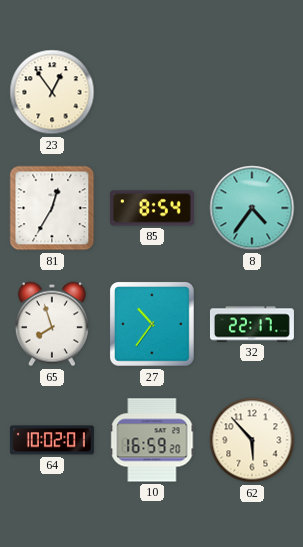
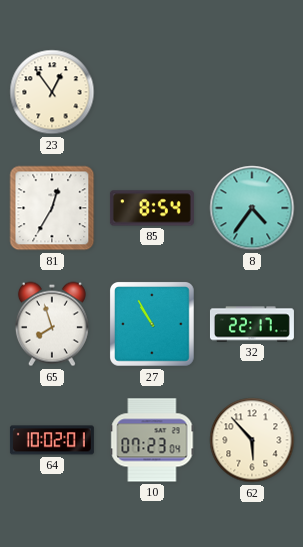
27: 10:36 -> 10:55
10: 16:59 -> 07:23
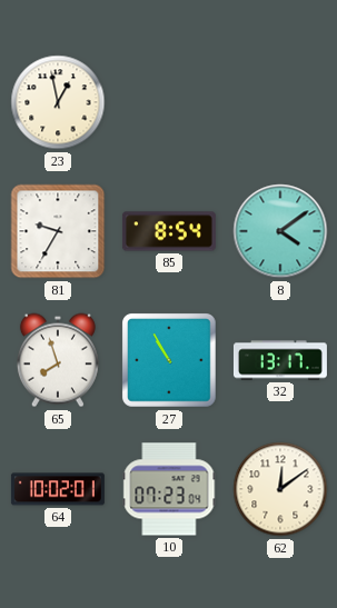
23: 12:54 -> 12:58
81: 12:35 -> 9:35
8: 4:36 -> 4:09
32: 22:17 -> 13:17
62: 5:53 -> 12:09
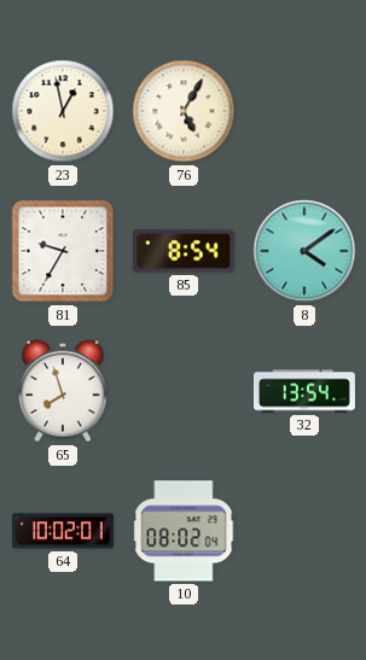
76: none -> 5:05
27: 10:55 -> none
32: 13:17 -> 13:54
10: 07:23 -> 08:02
62: 12:09 -> none
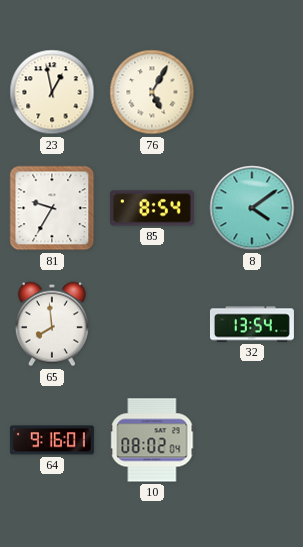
65: 7:57 -> 7:59
64: 10:02 -> 9:16
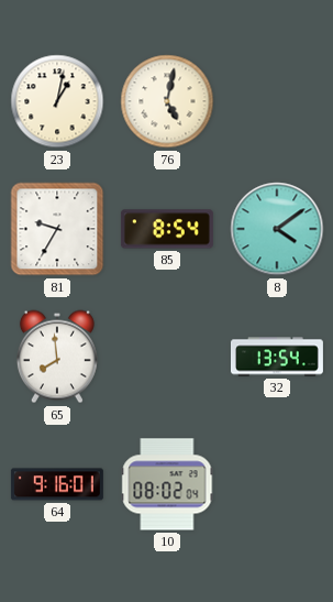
23: 12:58 -> 1:02
76: 5:05 -> 5:02
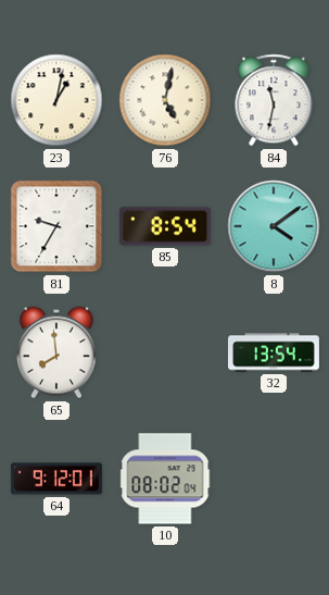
84: none -> 11:32
64: 9:16 -> 9:12
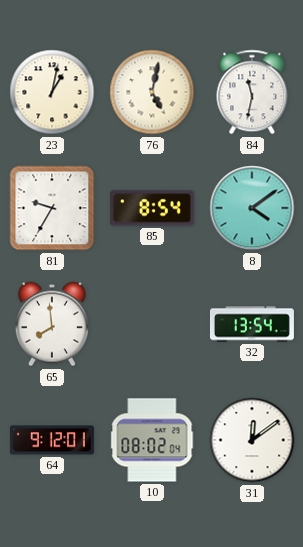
31: none -> 12:09
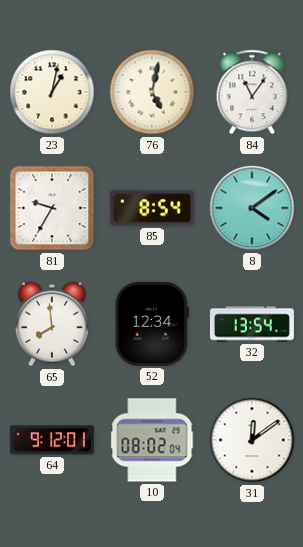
84: 11:32 -> 11:06
52: none -> 12:34
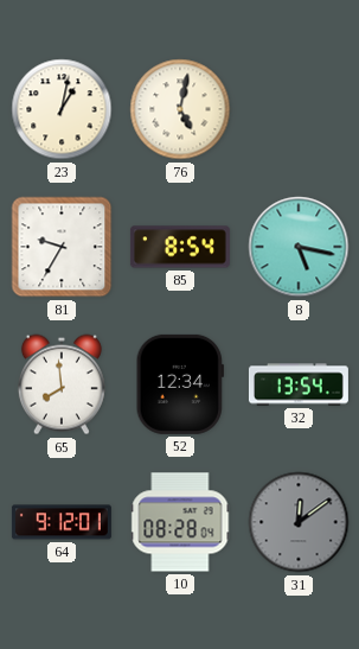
84: 11:06 -> none
8: 4:09 -> 5:17
10: 08:02 -> 08:28
31 dial: white -> grey
